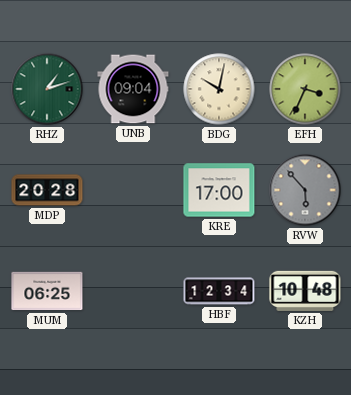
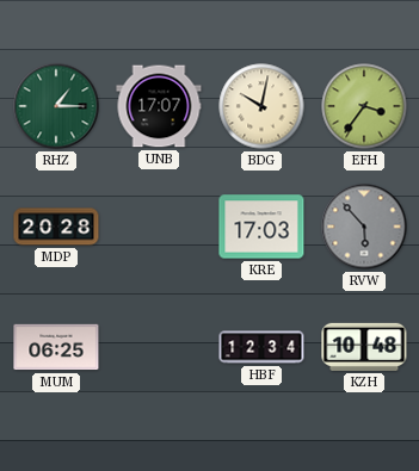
RHZ: 1:12 -> 1:15
UNB: 09:04 -> 17:07
EFH: 3:34 -> 3:36
KRE: 17:00 -> 17:03
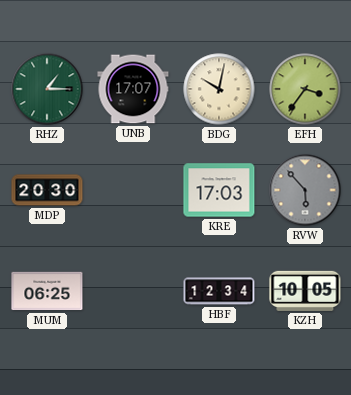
MDP: 20:28 -> 20:30
KZH: 10:48 -> 10:05
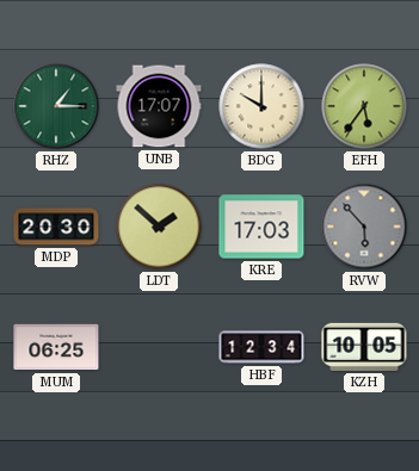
BDG: 10:02 -> 10:00
EFH: 3:36 -> 5:36
LDT: none -> 1:52
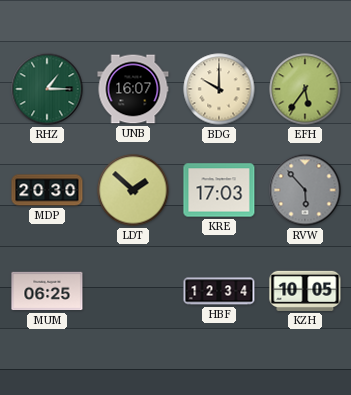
UNB: 17:07 -> 16:07
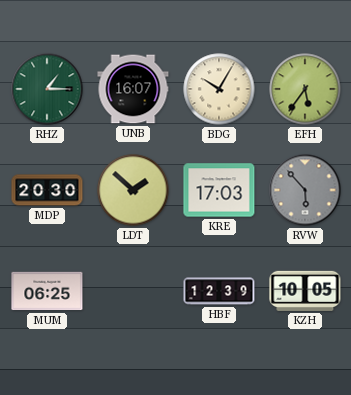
BDG: 10:00 -> 10:05
HBF: 12:34 -> 12:39
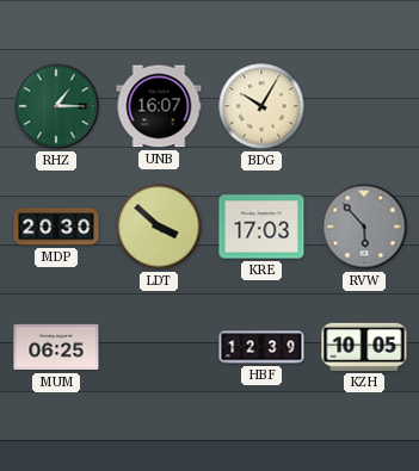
EFH: 5:36 -> none
LDT: 1:52 -> 3:52
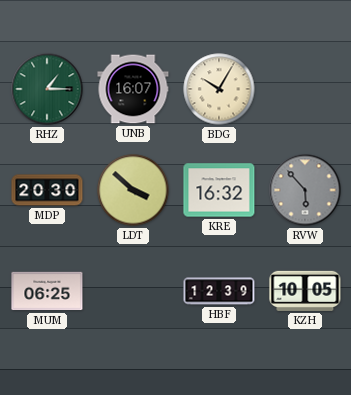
KRE: 17:03 -> 16:32
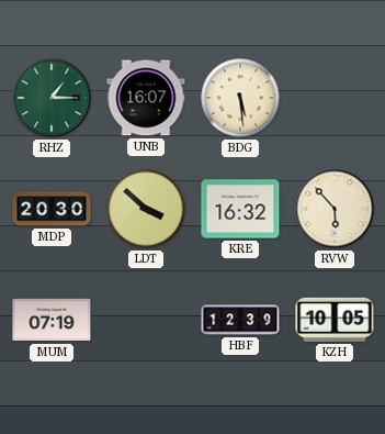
BDG: 10:05 -> 5:29
RVW dial: grey -> cream
MUM: 06:25 -> 07:19
